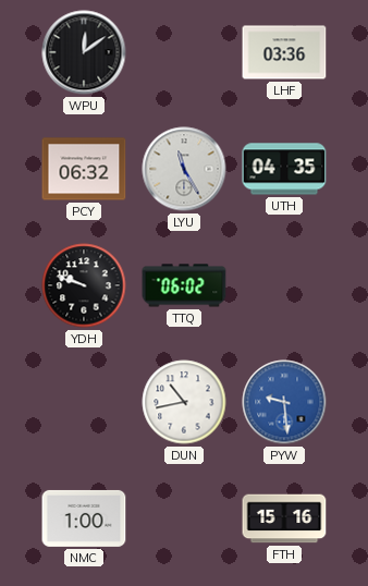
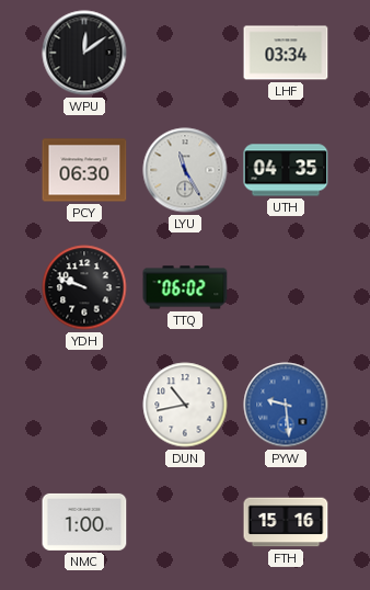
LHF: 03:36 -> 03:34
PCY: 06:32 -> 06:30
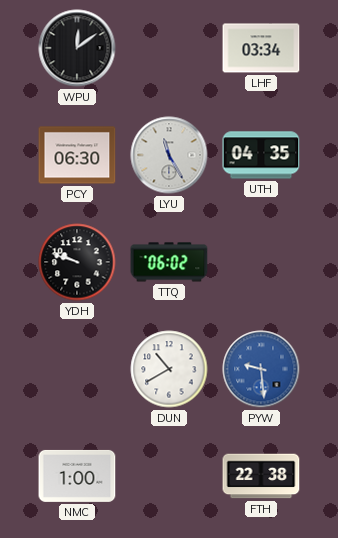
DUN: 10:43 -> 10:40
FTH: 15:16 -> 22:38
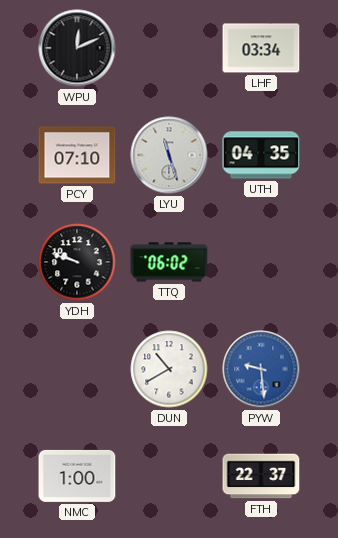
WPU: 12:09 -> 12:11
PCY: 06:30 -> 07:10
LYU: 11:25 -> 11:27
FTH: 22:38 -> 22:37
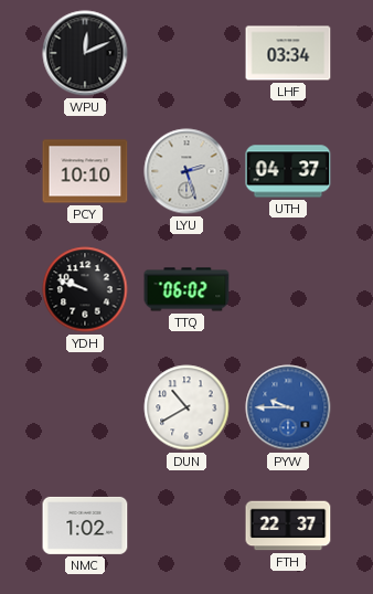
PCY: 07:10 -> 10:10
LYU: 11:27 -> 2:27
UTH: 04:35 -> 04:37
PYW: 9:29 -> 9:45
NMC: 1:00 -> 1:02
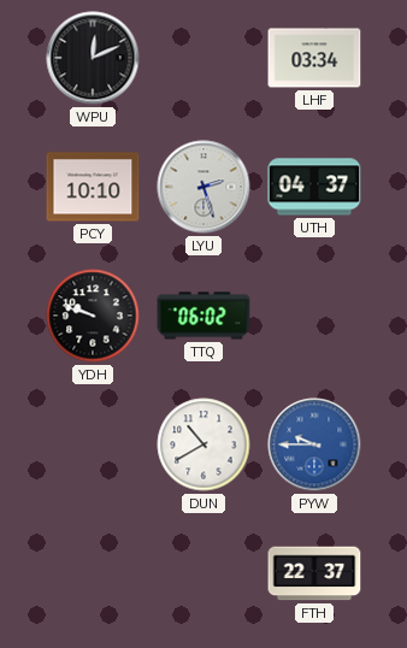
NMC: 1:02 -> none
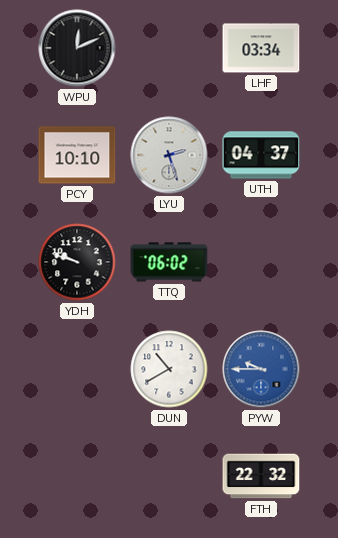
FTH: 22:37 -> 22:32
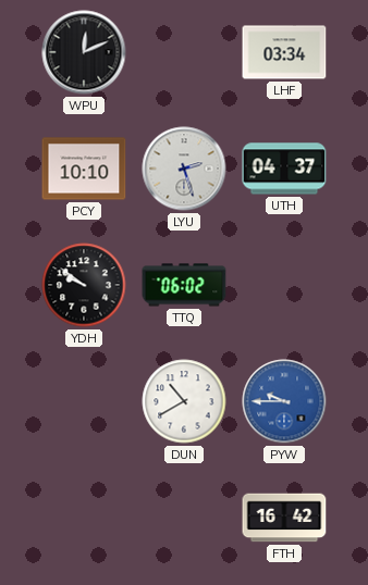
YDH: 9:48 -> 9:51
FTH: 22:32 -> 16:42
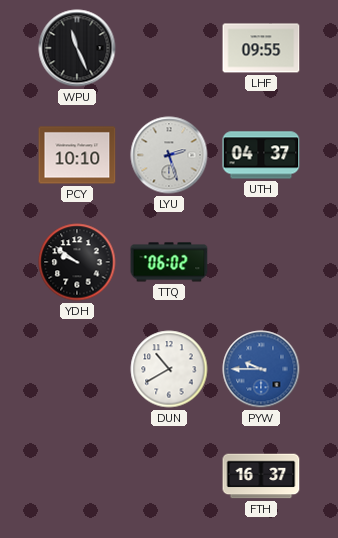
WPU: 12:11 -> 11:26
LHF: 03:34 -> 09:55
FTH: 16:42 -> 16:37
